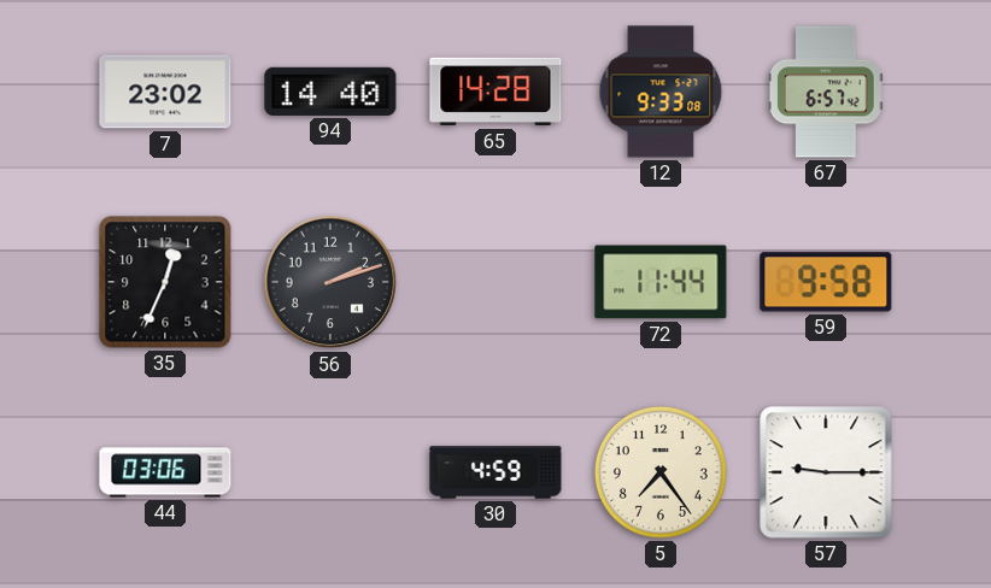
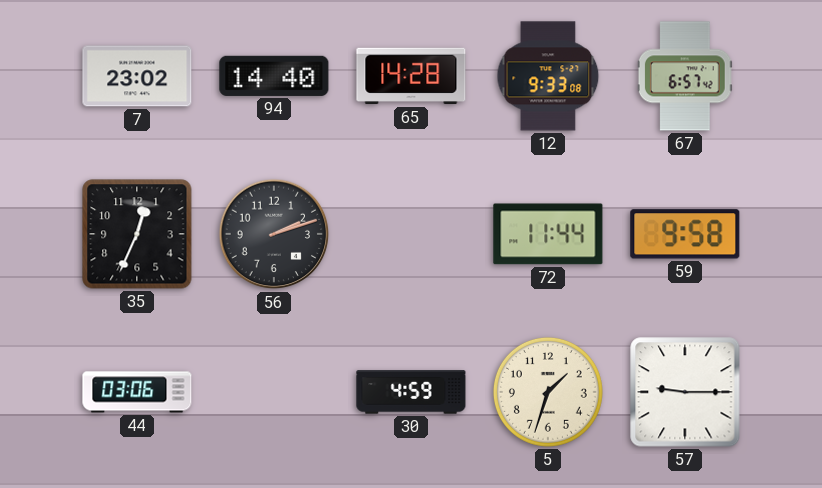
5: 7:24 -> 1:33
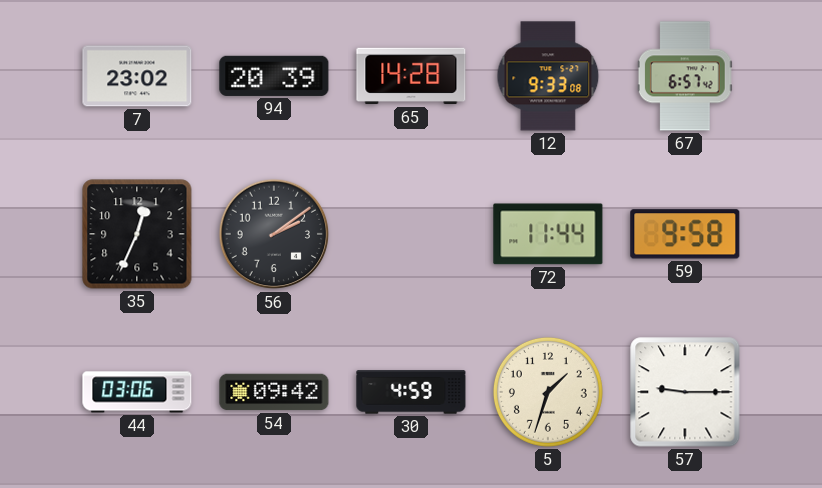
94: 14:40 -> 20:39
56: 2:12 -> 2:09
54: none -> 09:42
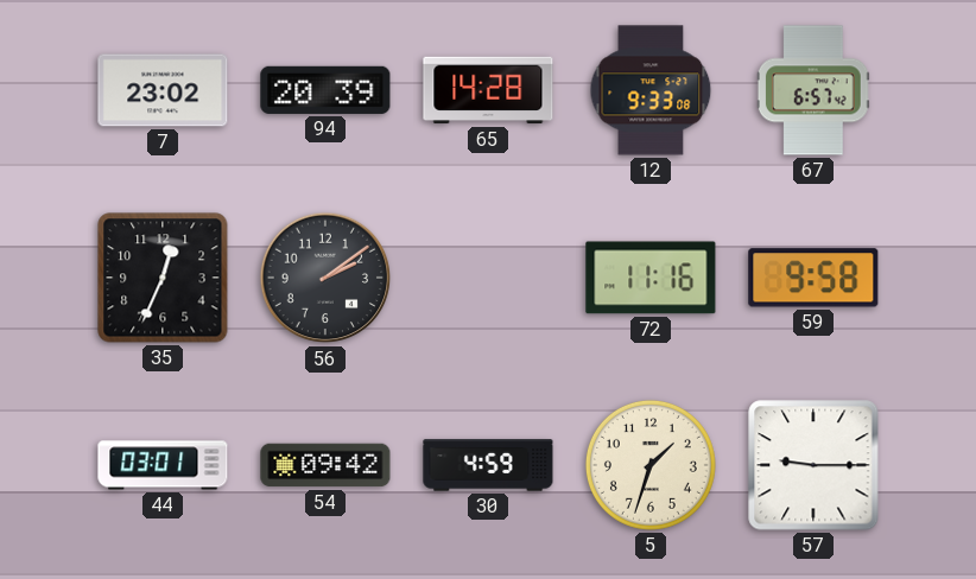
72: 11:44 -> 11:16
44: 03:06 -> 03:01
